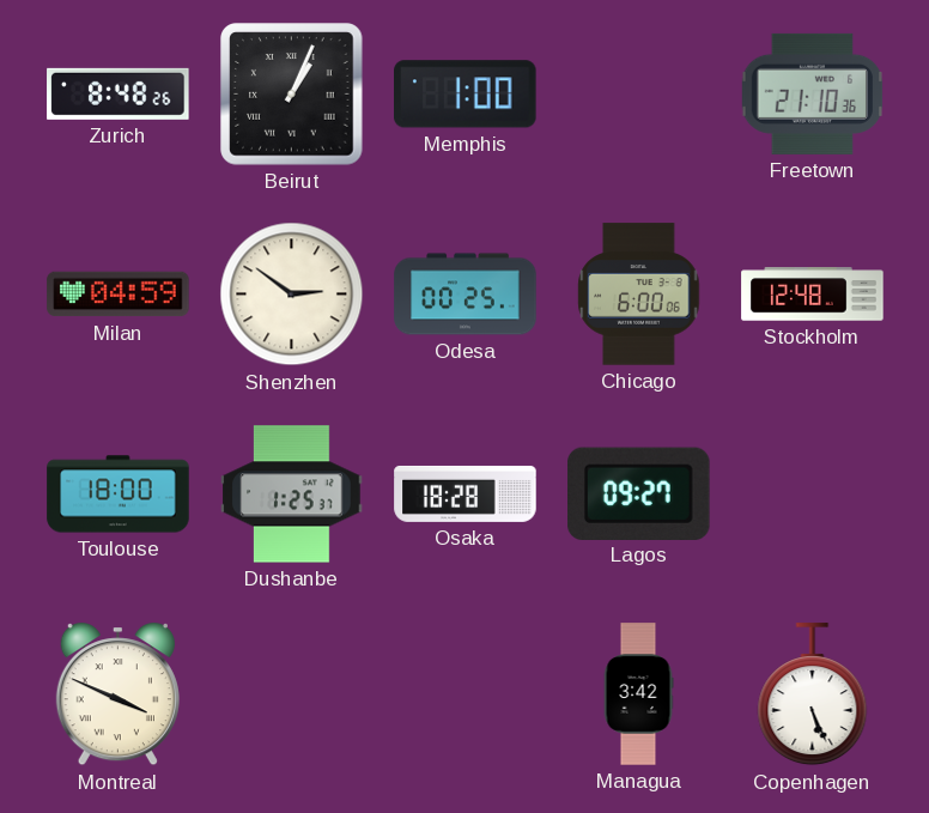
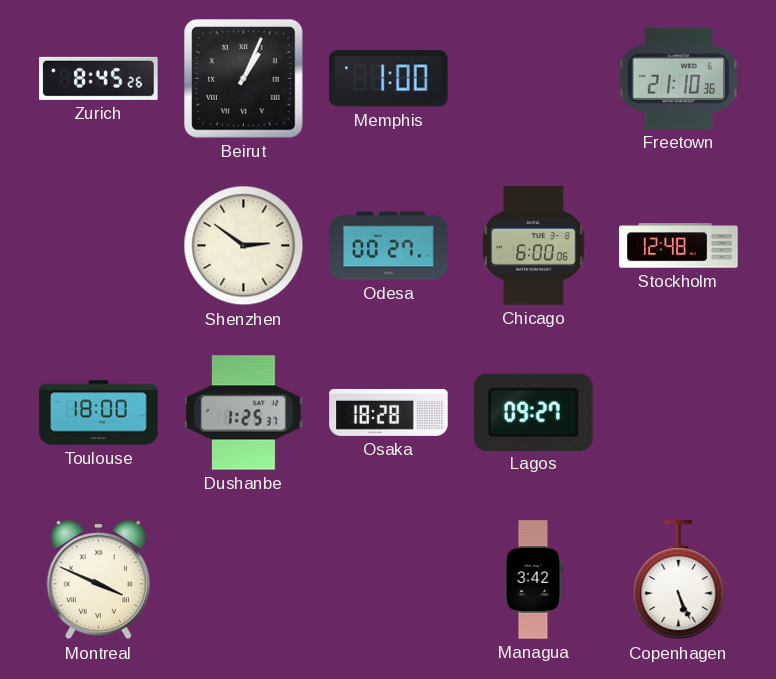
Zurich: 8:48 -> 8:45
Milan: 04:59 -> none
Odesa: 00:25 -> 00:27
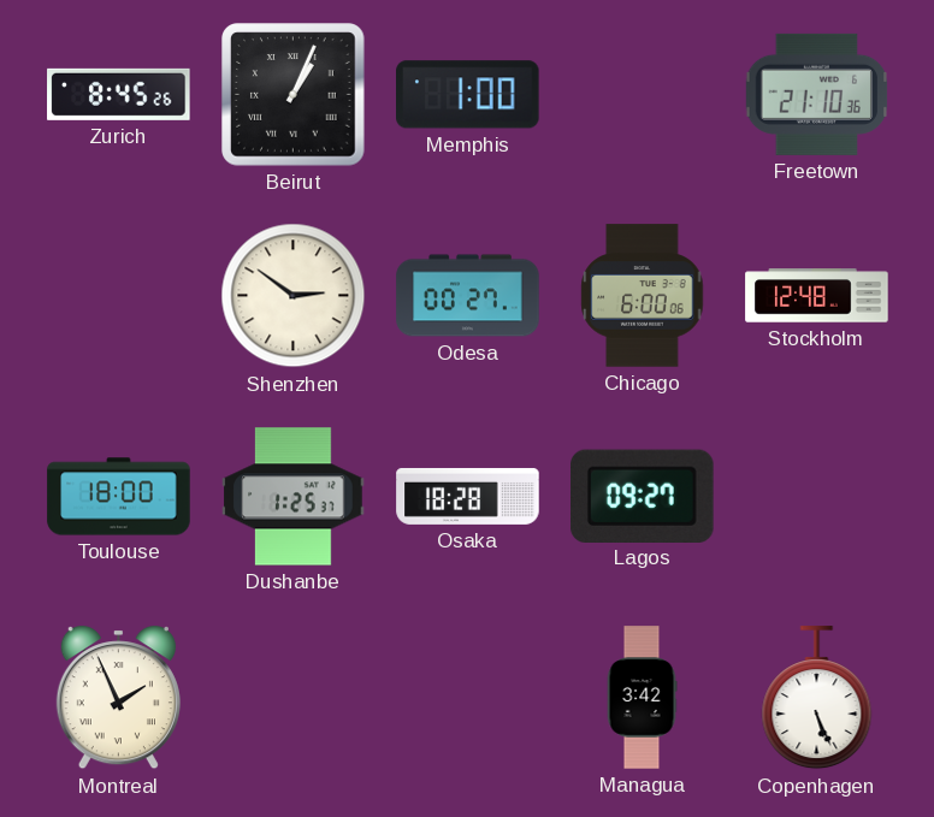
Montreal: 3:49 -> 1:56
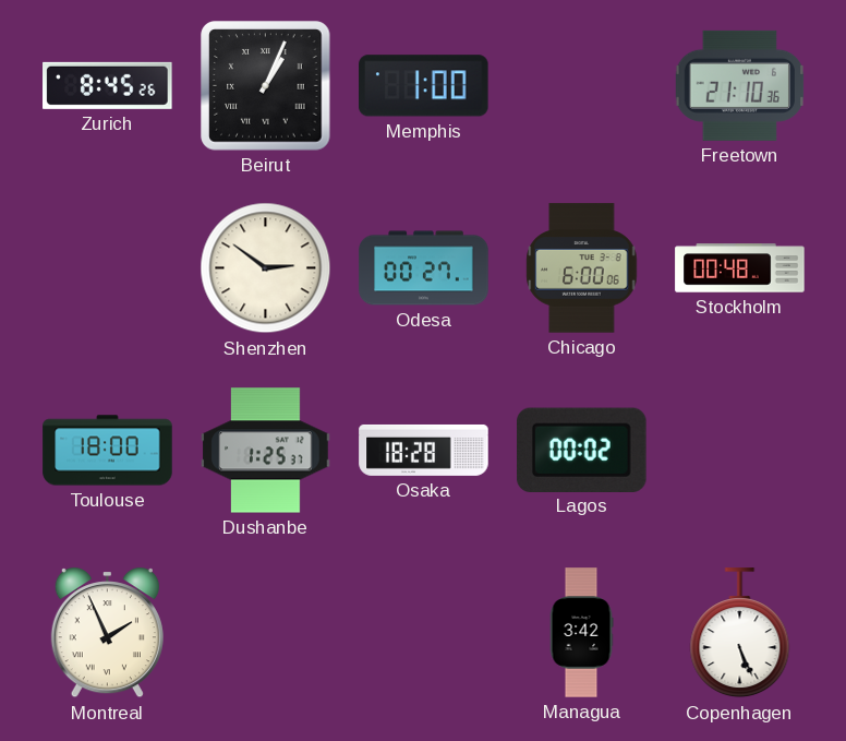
Stockholm: 12:48 -> 00:48
Lagos: 09:27 -> 00:02
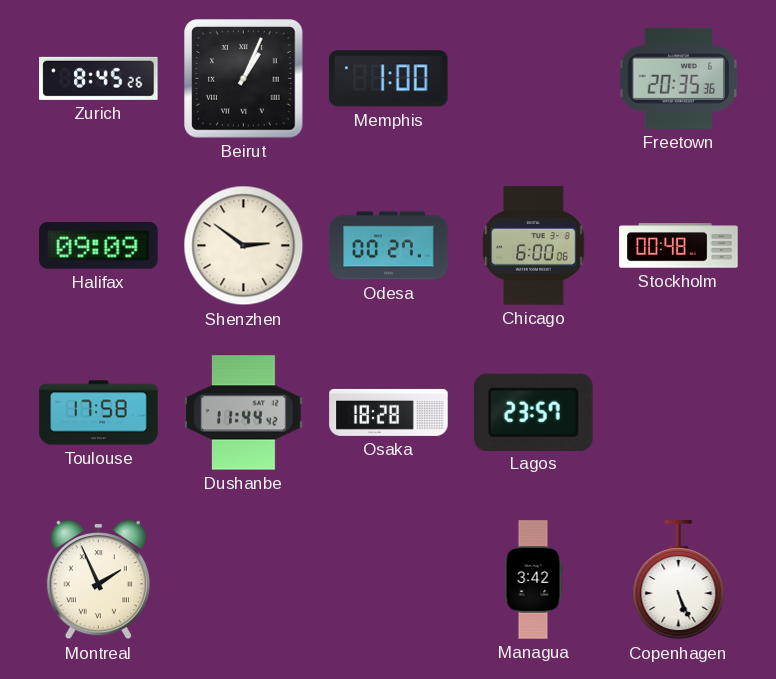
Freetown: 21:10 -> 20:35
Halifax: none -> 09:09
Toulouse: 18:00 -> 17:58
Dushanbe: 1:25 -> 11:44
Lagos: 00:02 -> 23:57
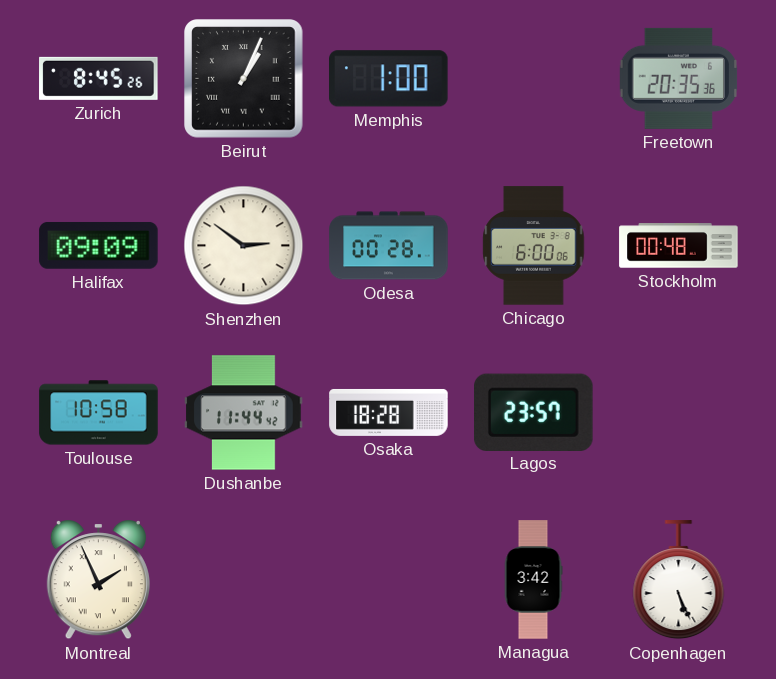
Odesa: 00:27 -> 00:28
Toulouse: 17:58 -> 10:58
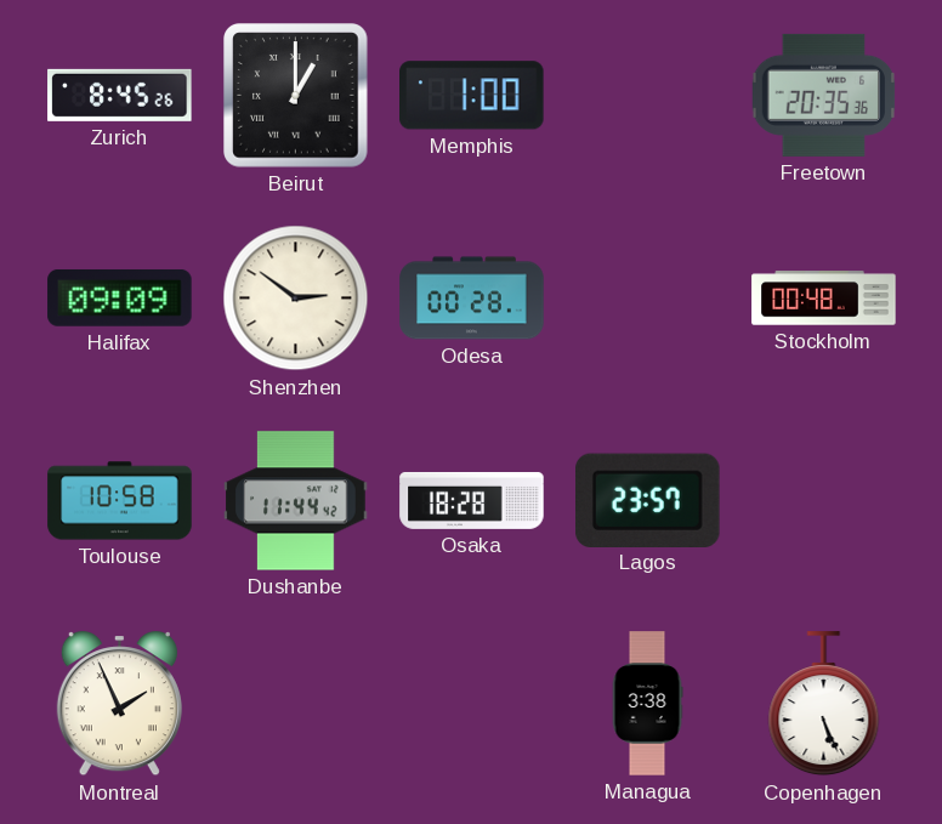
Beirut: 1:04 -> 1:00
Chicago: 6:00 -> none
Managua: 3:42 -> 3:38
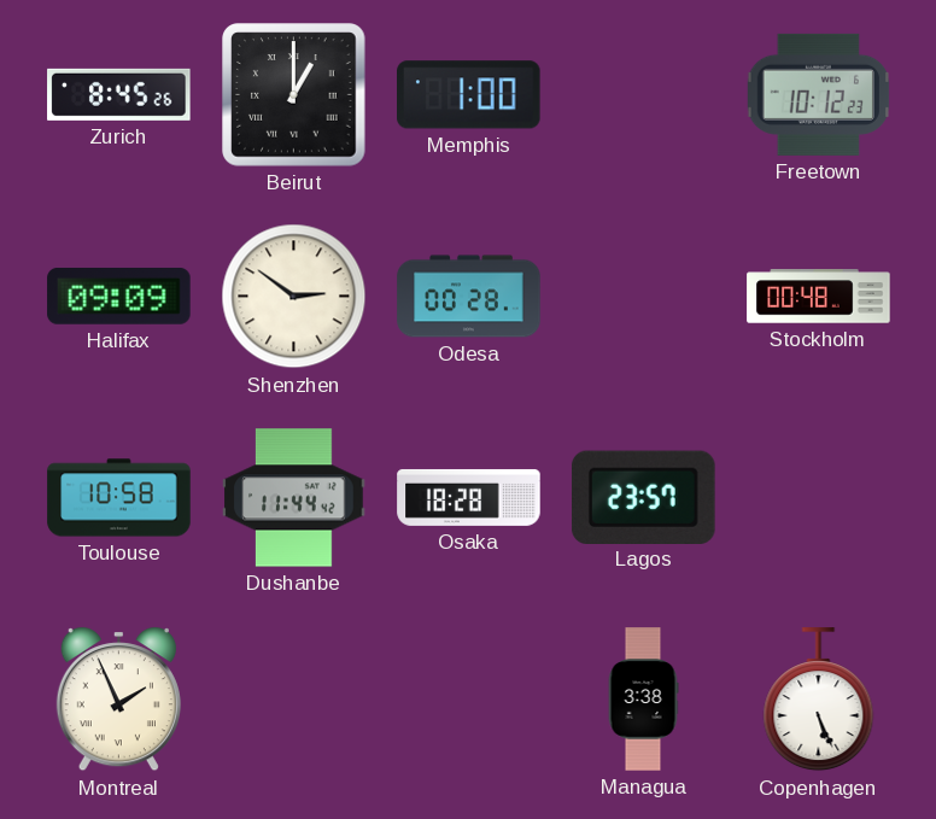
Freetown: 20:35 -> 10:12
